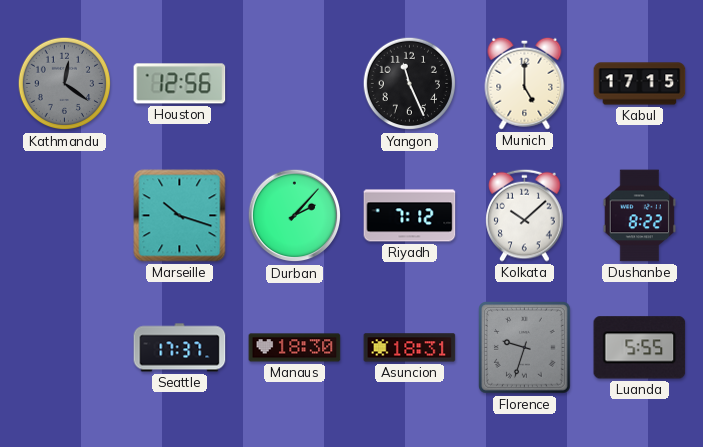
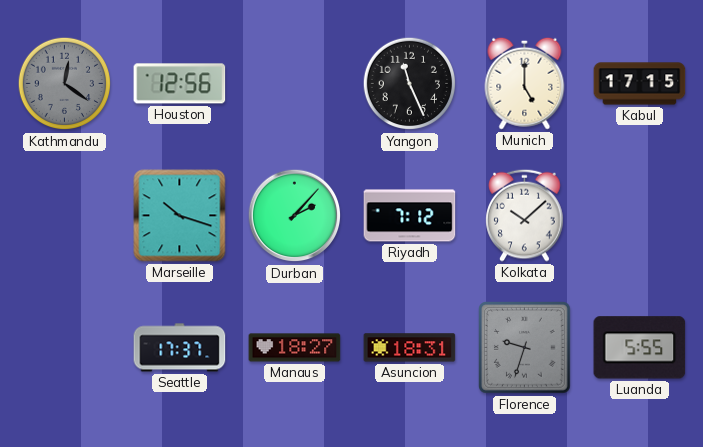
Dushanbe: 8:22 -> none
Manaus: 18:30 -> 18:27
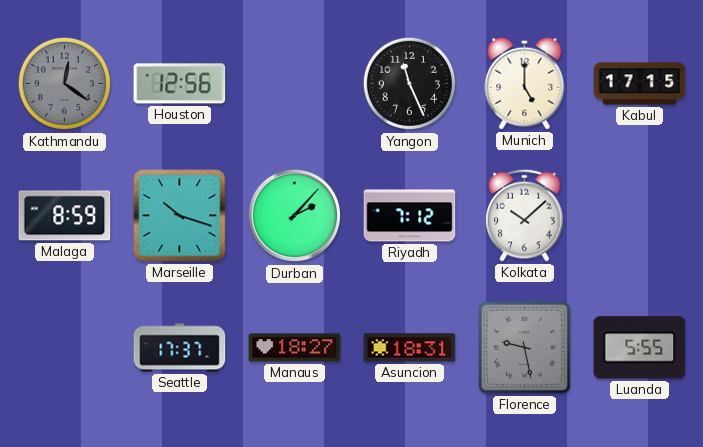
Malaga: none -> 8:59
Florence: 9:33 -> 9:28
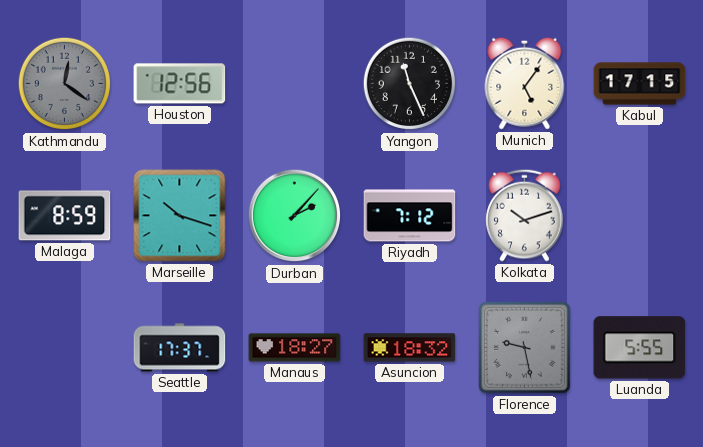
Munich: 5:00 -> 5:06
Kolkata: 10:08 -> 10:12
Asuncion: 18:31 -> 18:32
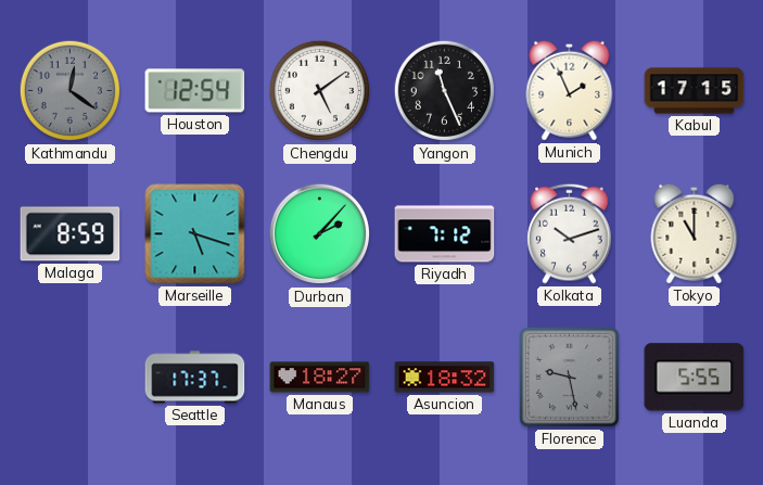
Houston: 12:56 -> 12:54
Chengdu: none -> 5:09
Munich: 5:06 -> 1:56
Marseille: 10:18 -> 5:18
Tokyo: none -> 11:00
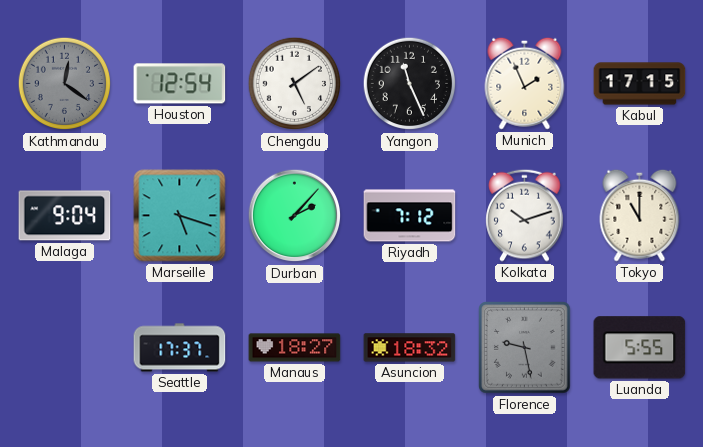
Malaga: 8:59 -> 9:04
